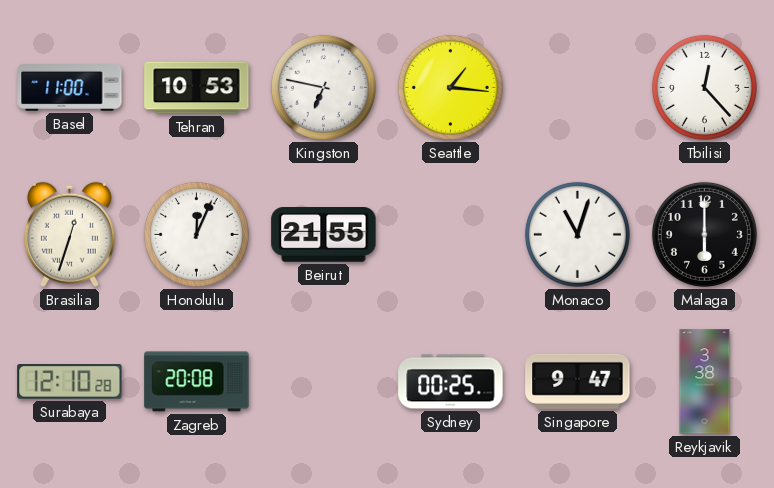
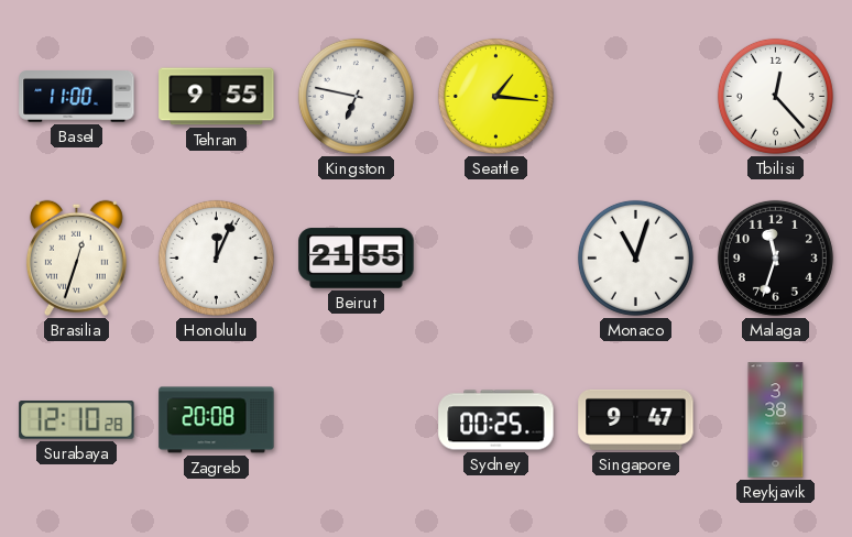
Tehran: 10:53 -> 9:55
Malaga: 6:00 -> 11:33
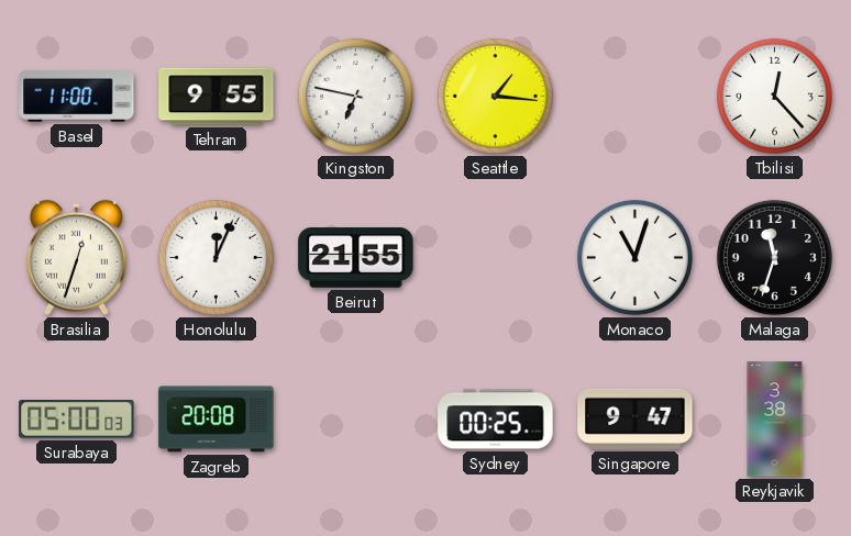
Surabaya: 12:10 -> 05:00
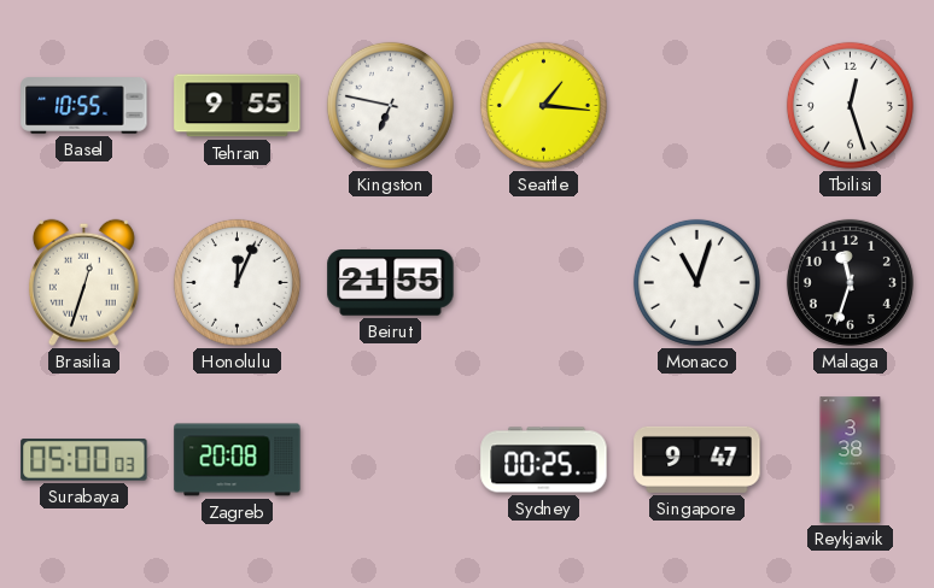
Basel: 11:00 -> 10:55
Tbilisi: 12:23 -> 12:27
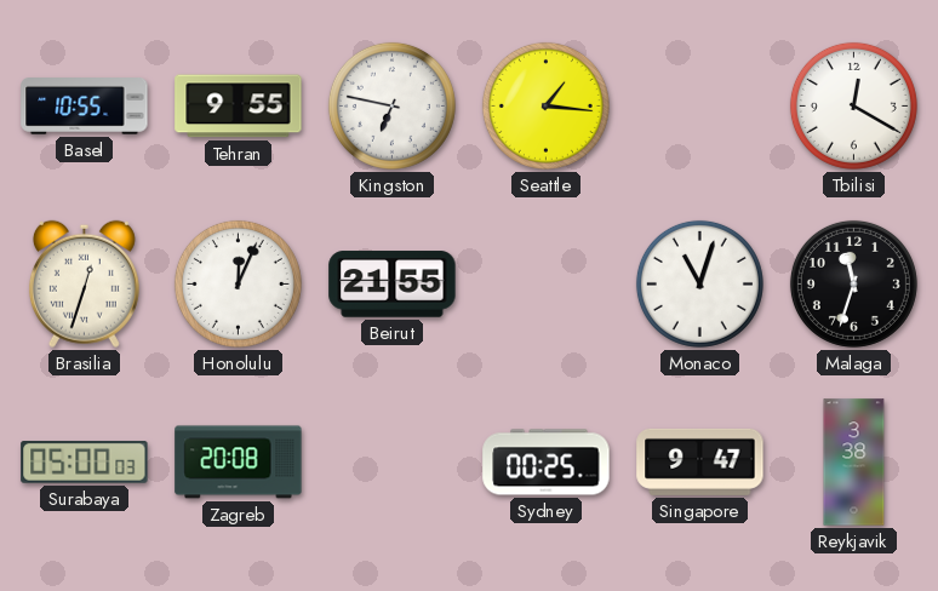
Tbilisi: 12:27 -> 12:20
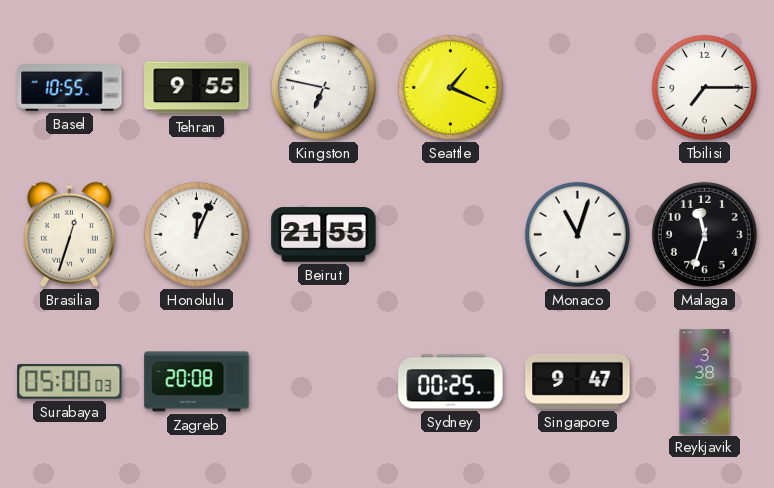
Seattle: 1:16 -> 1:19
Tbilisi: 12:20 -> 7:15
